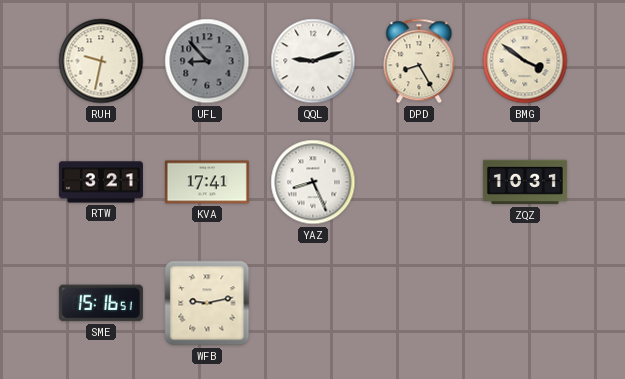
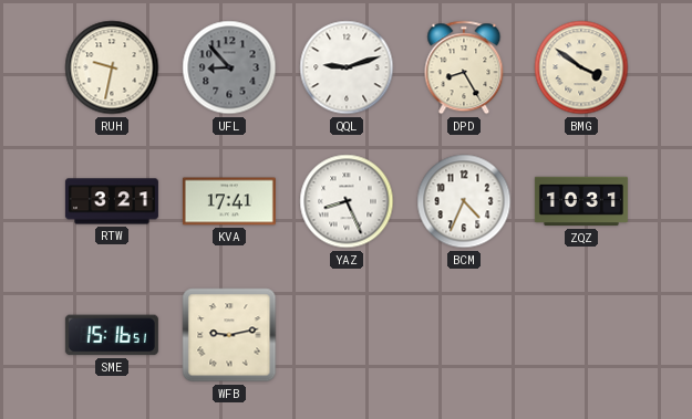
BCM: none -> 4:34
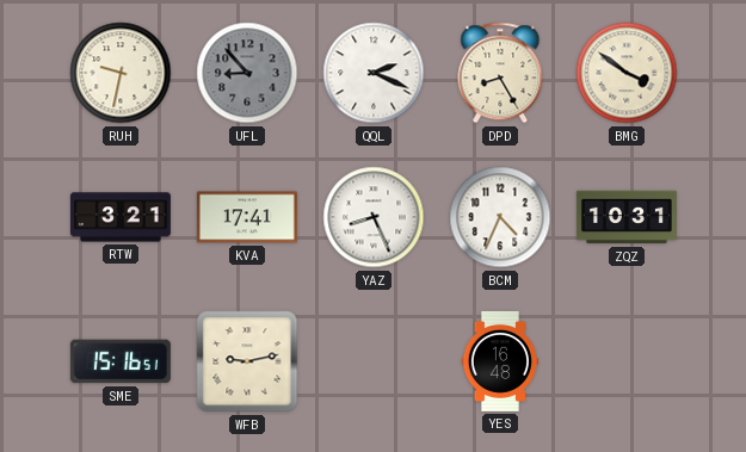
QQL: 9:12 -> 2:19
YES: none -> 16:48
